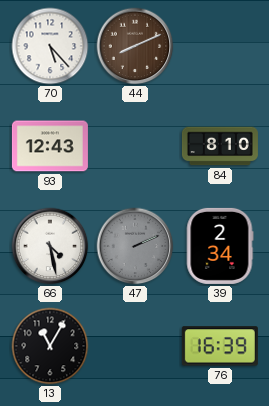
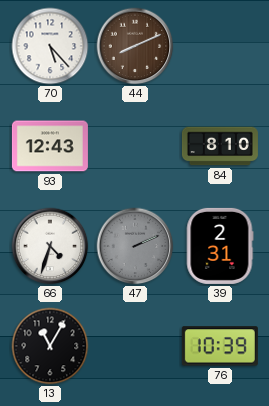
66: 4:28 -> 4:33
39: 2:34 -> 2:31
76: 16:39 -> 10:39
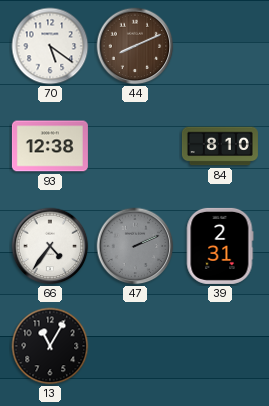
70: 5:23 -> 5:21
93: 12:43 -> 12:38
66: 4:33 -> 4:36
76: 10:39 -> none
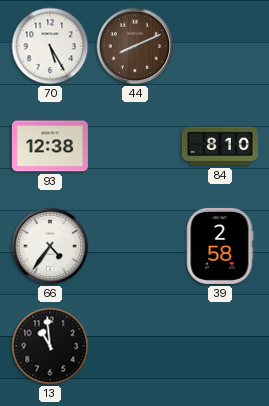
70: 5:21 -> 5:25
47: 2:11 -> none
39: 2:31 -> 2:58
13: 11:05 -> 10:59
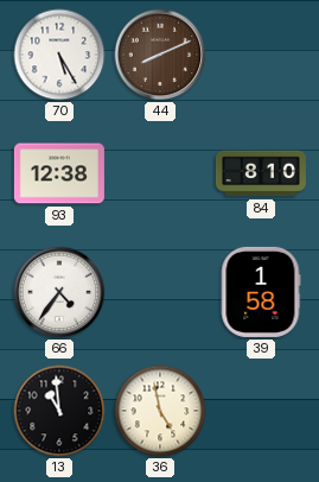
39: 2:58 -> 1:58
36: none -> 4:58
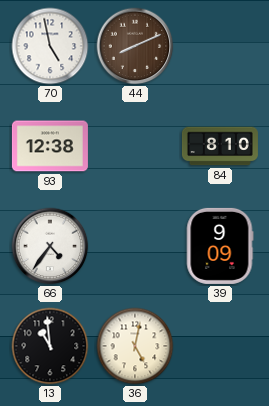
70: 5:25 -> 4:58
39: 1:58 -> 9:09
36: 4:58 -> 5:02
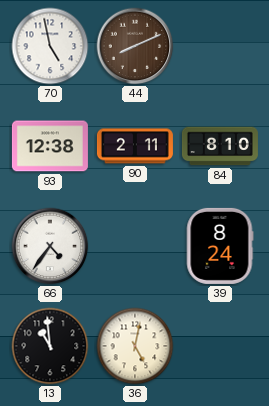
90: none -> 2:11
39: 9:09 -> 8:24
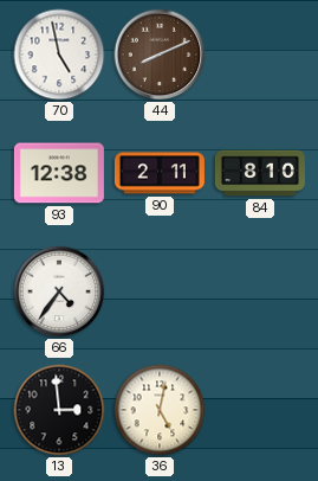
39: 8:24 -> none
13: 10:59 -> 2:59
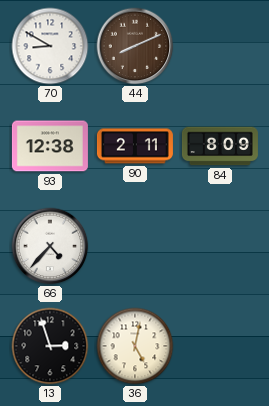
70: 4:58 -> 8:50
84: 8:10 -> 8:09
66: 4:36 -> 4:37
13: 2:59 -> 2:57
